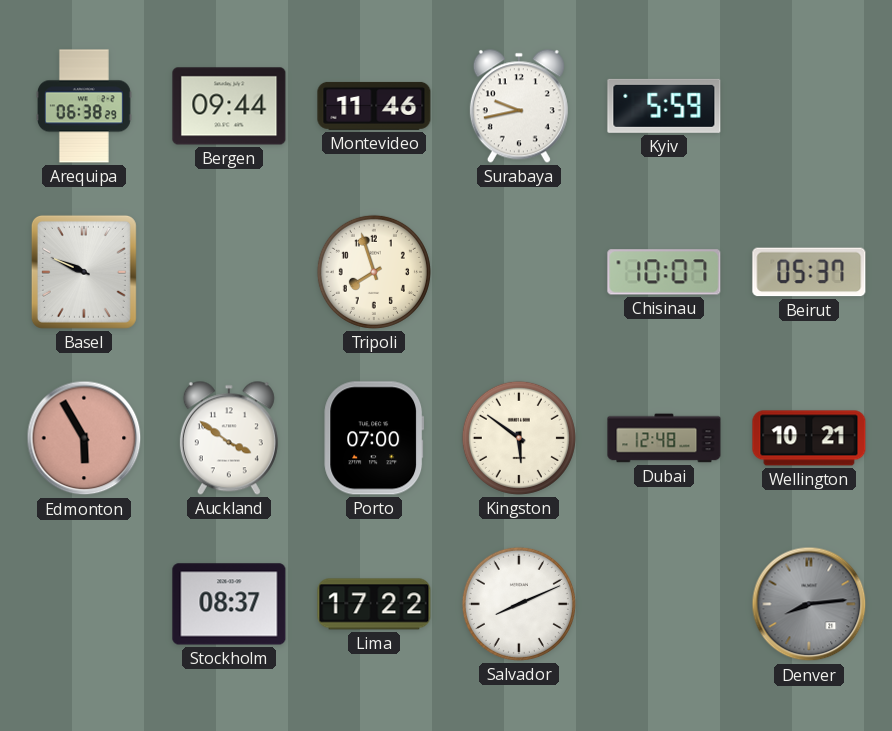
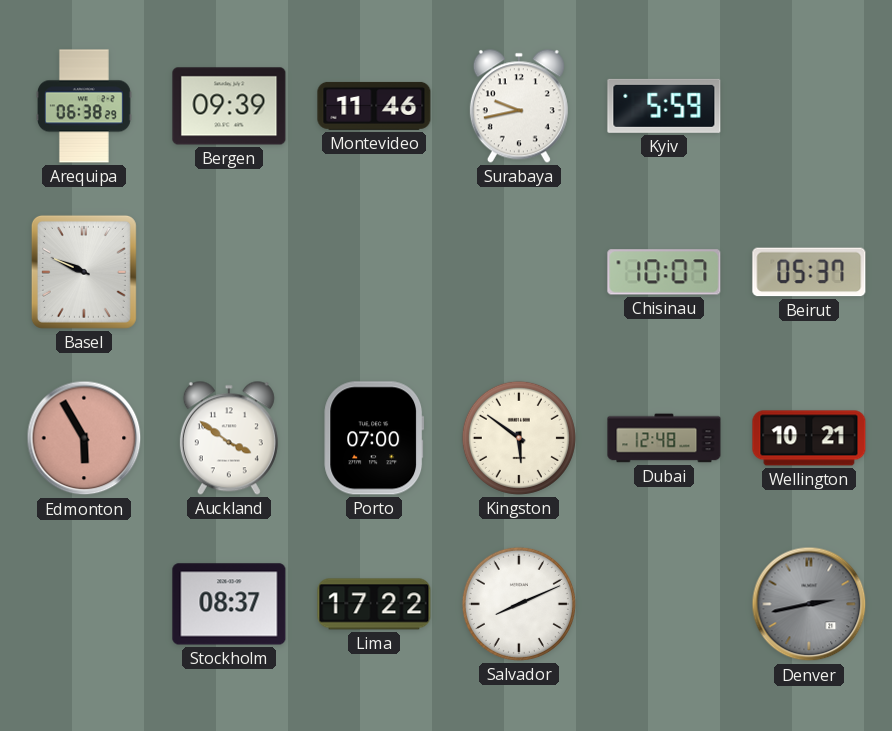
Bergen: 09:44 -> 09:39
Tripoli: 7:57 -> none
Denver: 8:14 -> 2:43
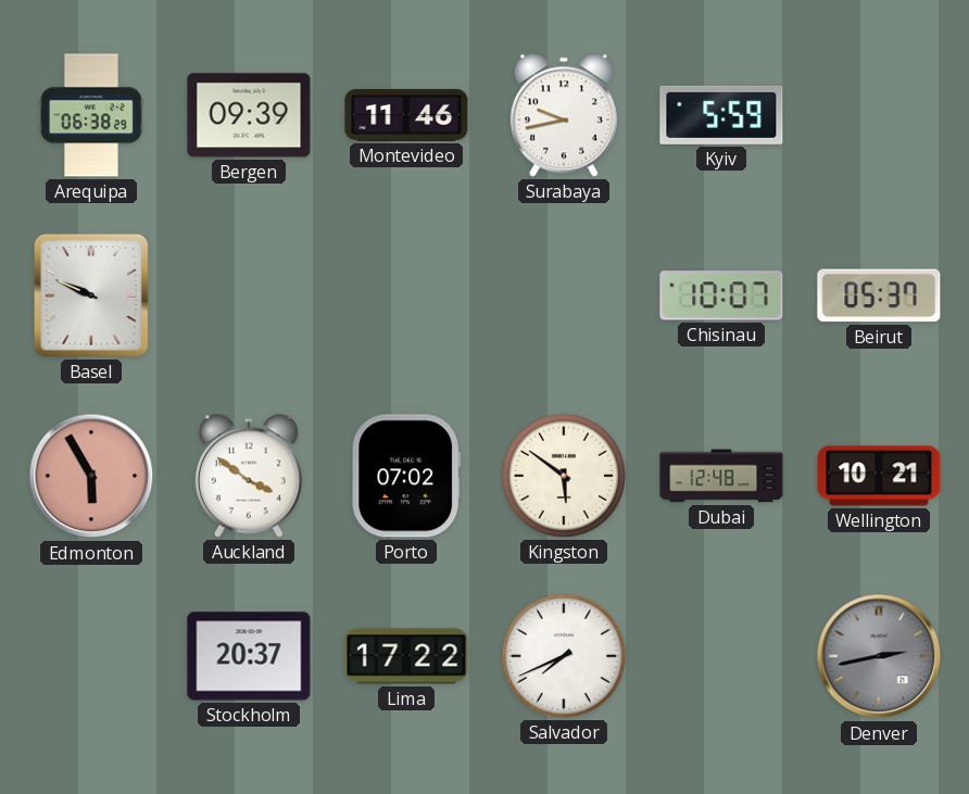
Porto: 07:00 -> 07:02
Stockholm: 08:37 -> 20:37
Salvador: 8:11 -> 7:41
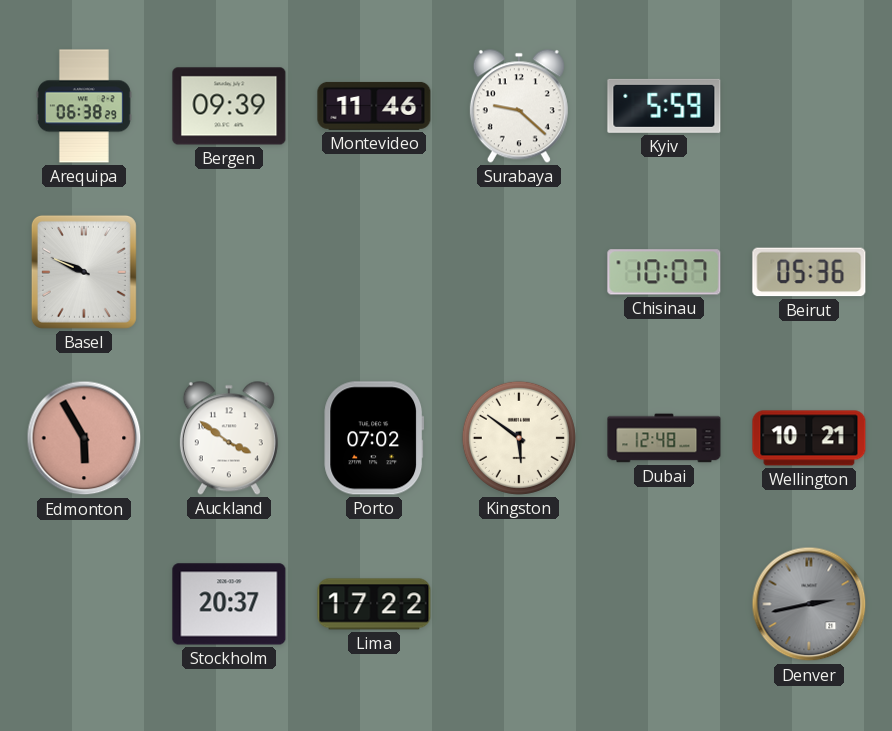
Surabaya: 9:43 -> 9:22
Beirut: 05:37 -> 05:36
Salvador: 7:41 -> none
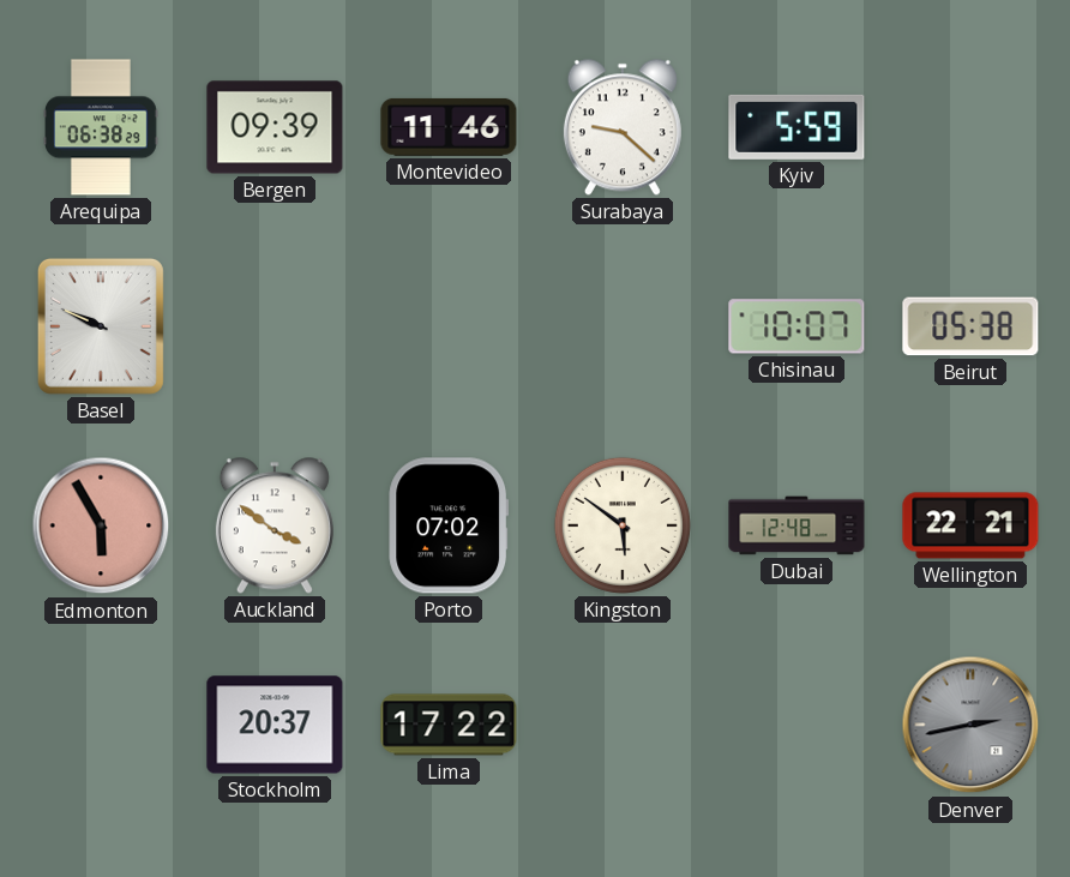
Beirut: 05:36 -> 05:38
Wellington: 10:21 -> 22:21
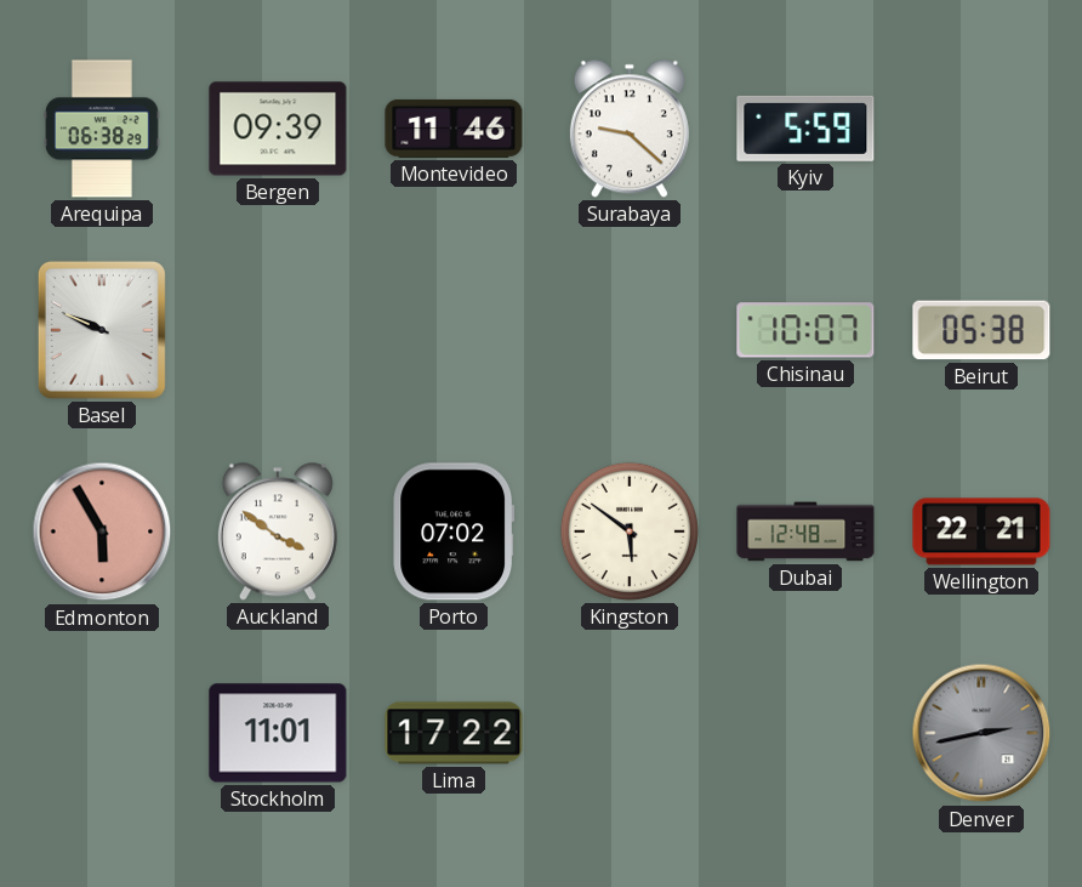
Stockholm: 20:37 -> 11:01
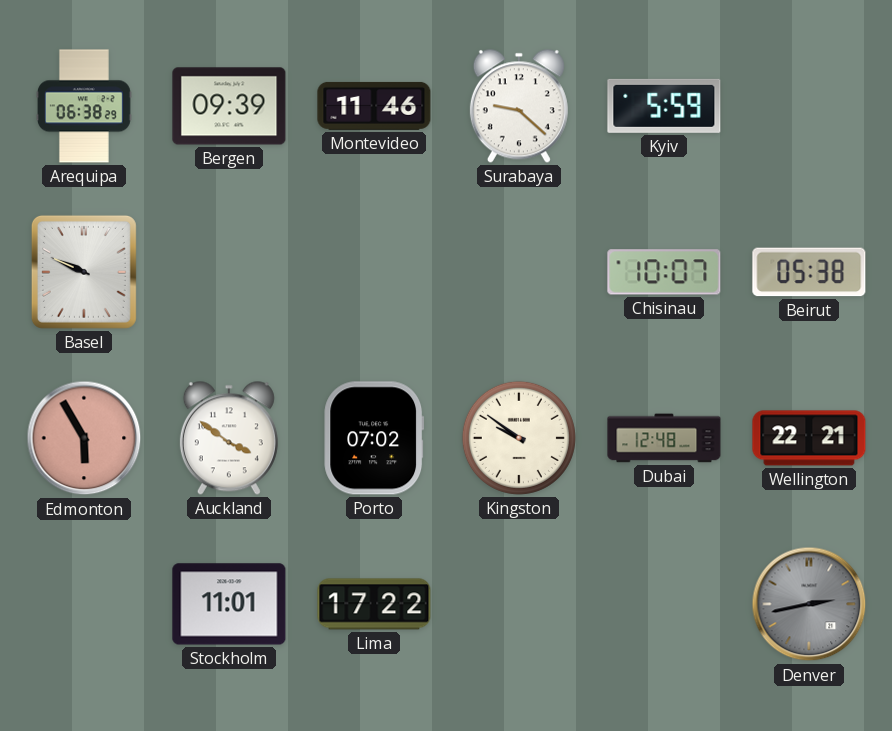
Kingston: 5:51 -> 9:51
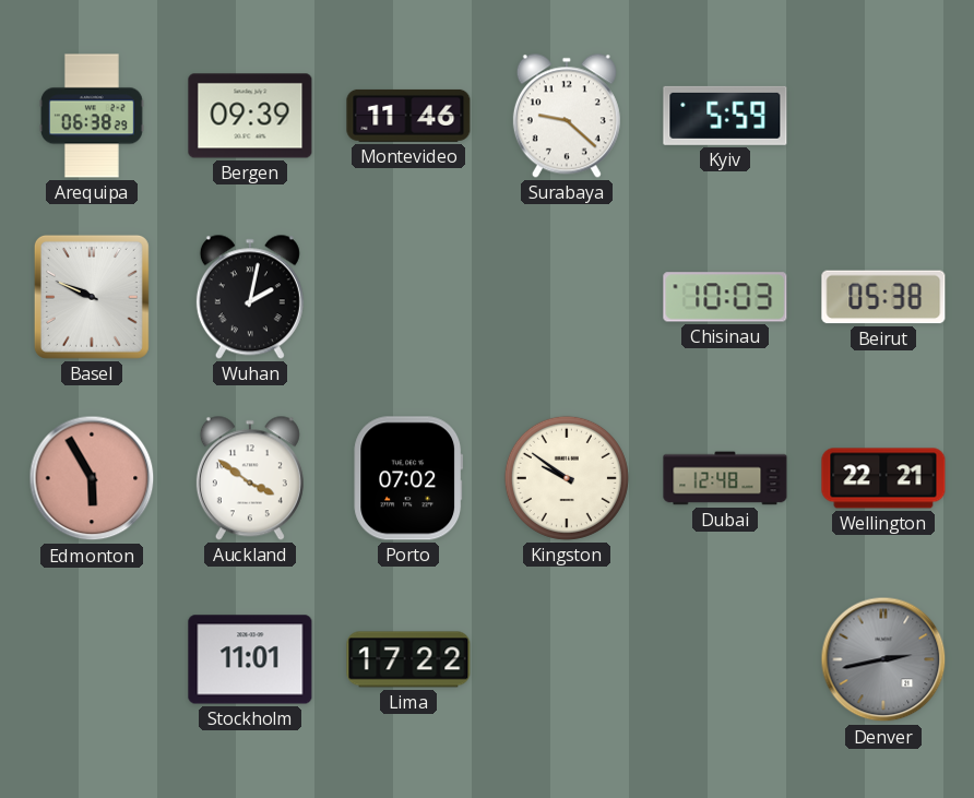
Wuhan: none -> 2:02
Chisinau: 10:07 -> 10:03
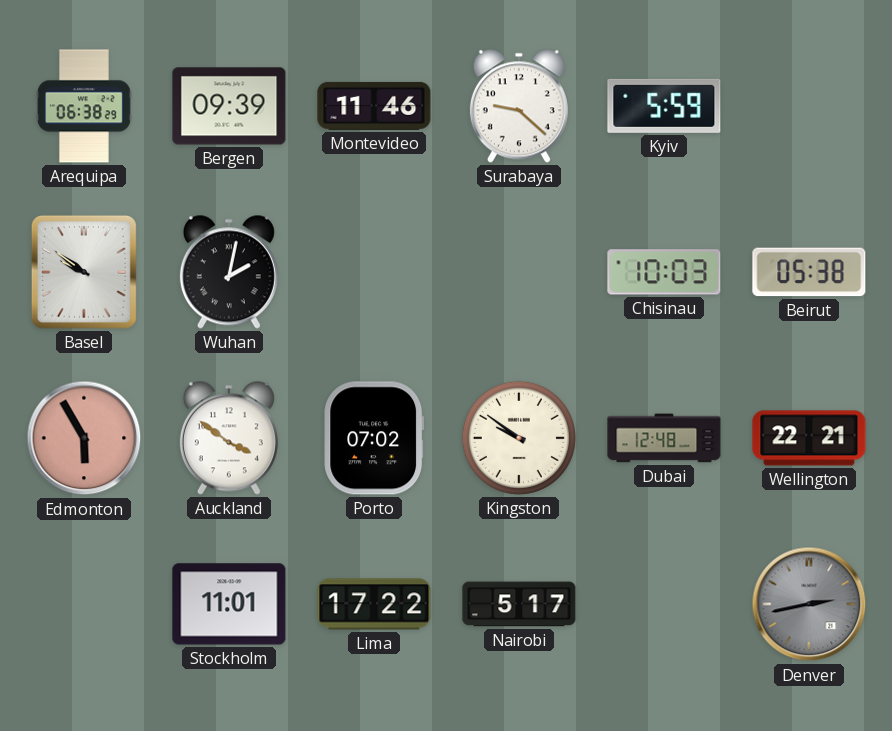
Basel: 9:49 -> 9:51
Nairobi: none -> 5:17
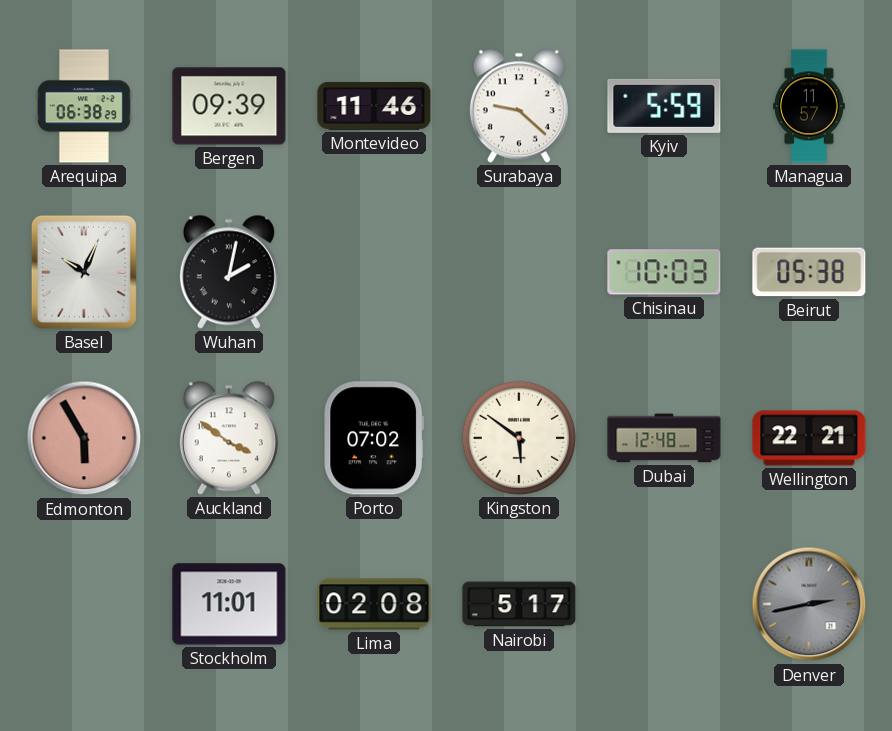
Managua: none -> 11:57
Basel: 9:51 -> 10:04
Kingston: 9:51 -> 5:51
Lima: 17:22 -> 02:08
